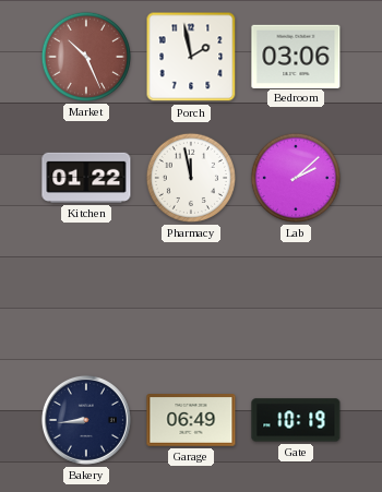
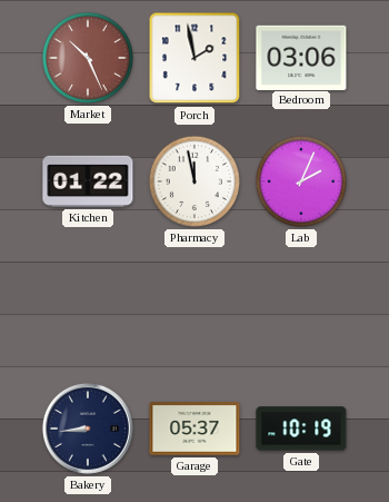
Lab: 2:08 -> 2:04
Garage: 06:49 -> 05:37
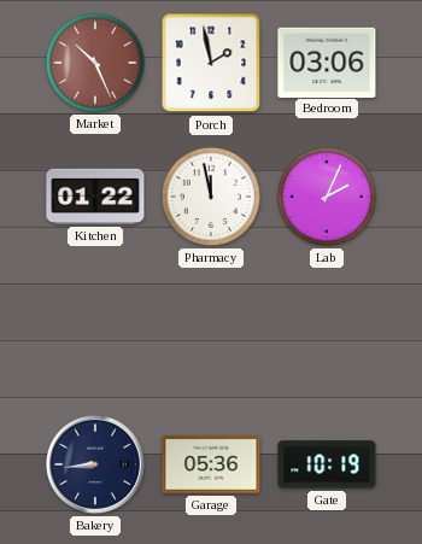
Garage: 05:37 -> 05:36
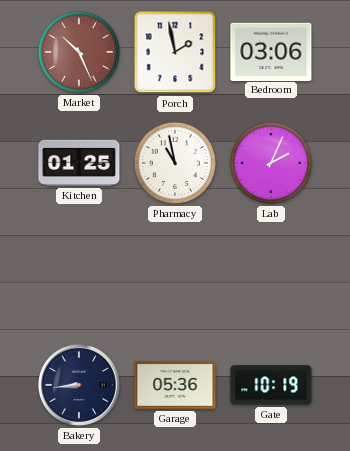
Kitchen: 01:22 -> 01:25
Pharmacy: 11:58 -> 10:58
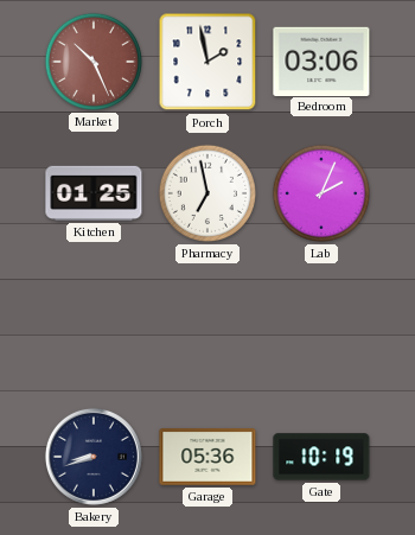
Pharmacy: 10:58 -> 6:58
Bakery: 8:44 -> 8:42
